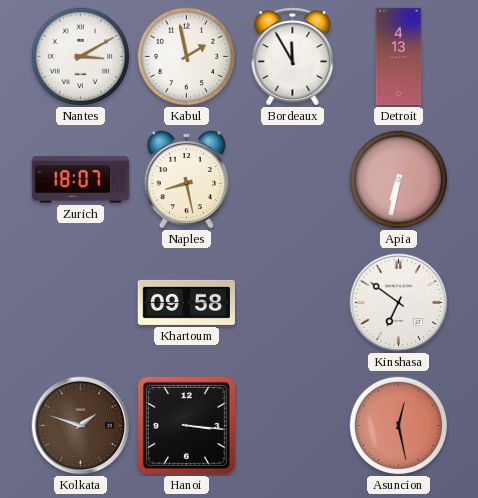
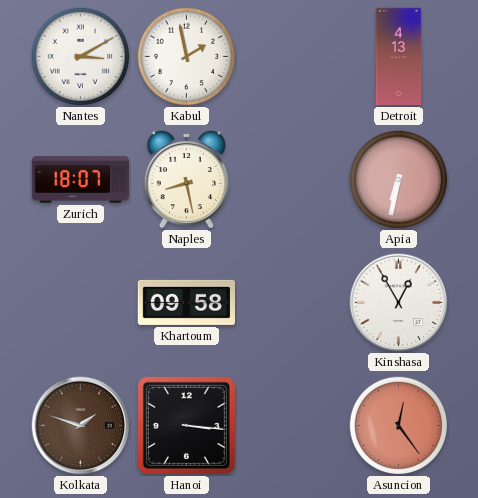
Bordeaux: 11:55 -> none
Kinshasa: 6:51 -> 12:55
Asuncion: 12:28 -> 12:24
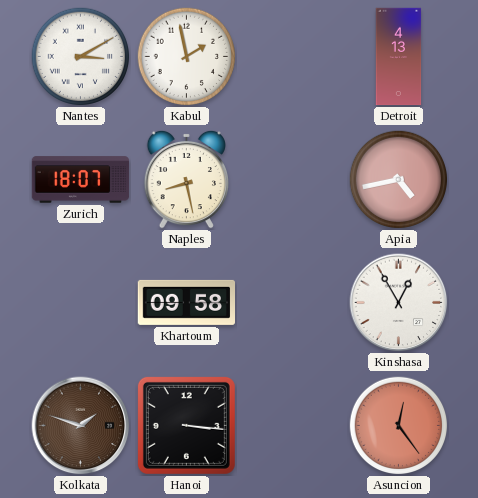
Apia: 6:32 -> 4:43
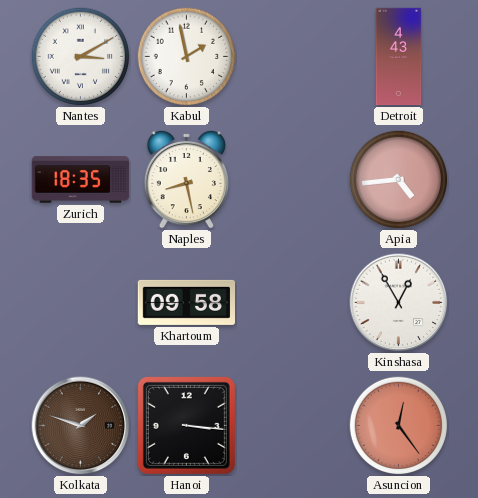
Detroit: 4:13 -> 4:43
Zurich: 18:07 -> 18:35
Apia: 4:43 -> 4:44
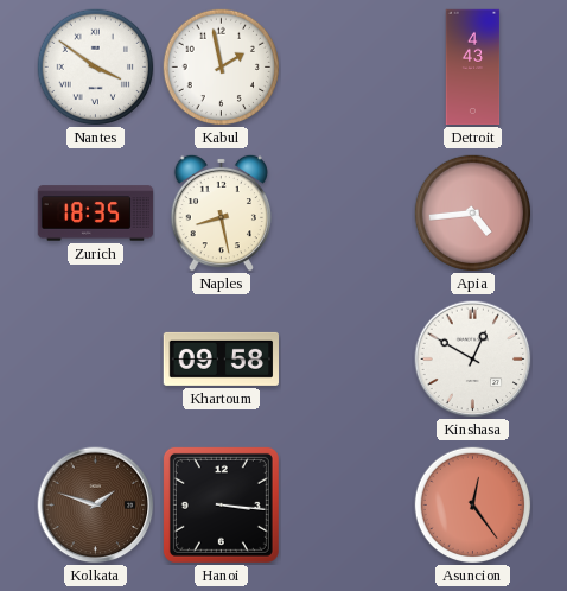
Nantes: 3:10 -> 3:51
Kinshasa: 12:55 -> 12:50
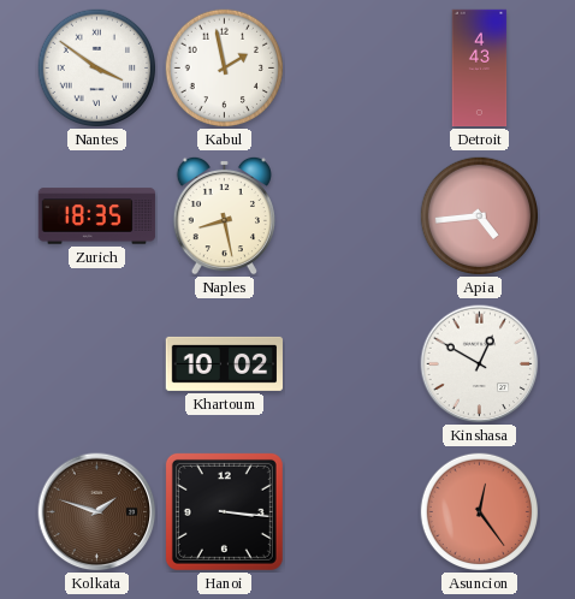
Khartoum: 09:58 -> 10:02
